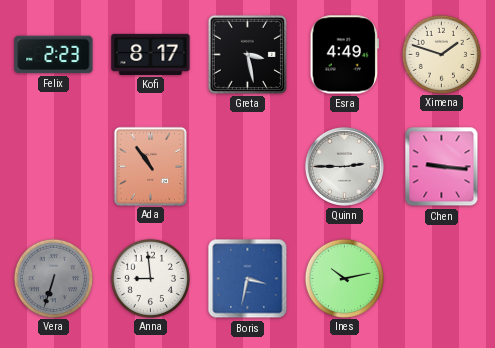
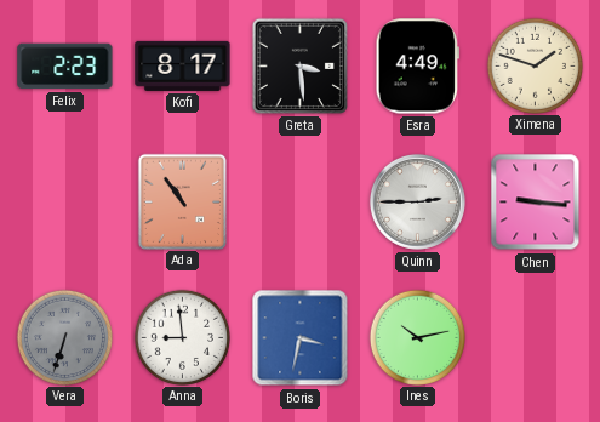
Greta: 3:28 -> 3:29
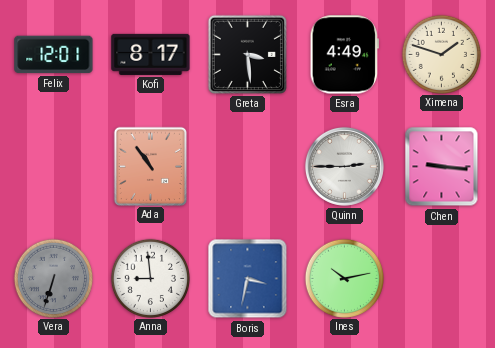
Felix: 2:23 -> 12:01
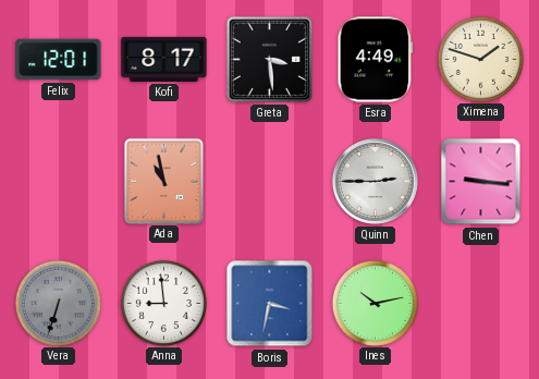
Ada: 10:54 -> 10:58
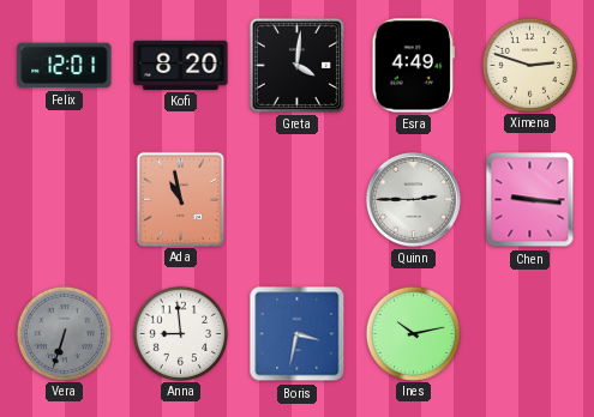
Kofi: 8:17 -> 8:20
Greta: 3:29 -> 4:01
Ximena: 1:48 -> 2:48
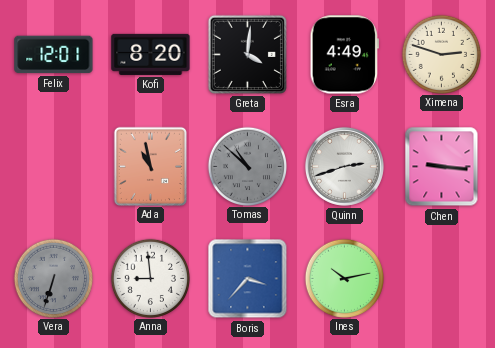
Tomas: none -> 10:52
Quinn: 2:45 -> 2:42
Boris: 3:32 -> 3:37
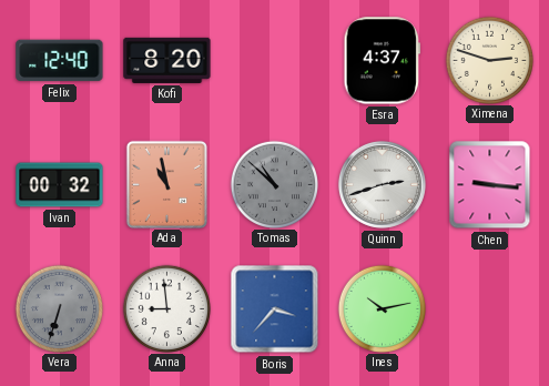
Felix: 12:01 -> 12:40
Greta: 4:01 -> none
Esra: 4:49 -> 4:37
Ivan: none -> 00:32
